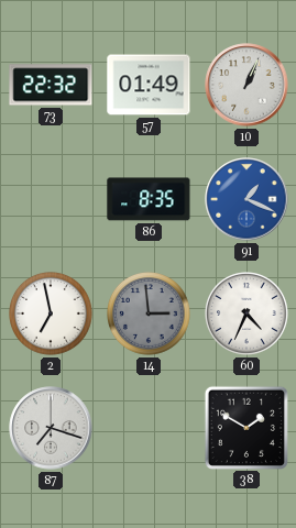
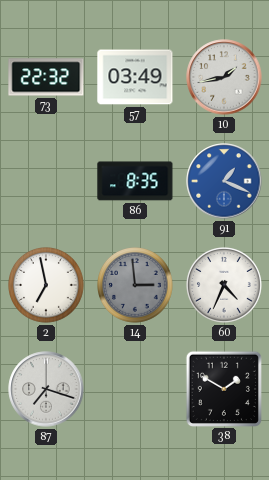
57: 01:49 -> 03:49
10: 1:04 -> 1:43
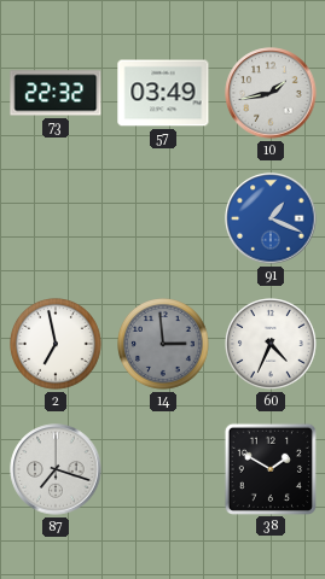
86: 8:35 -> none
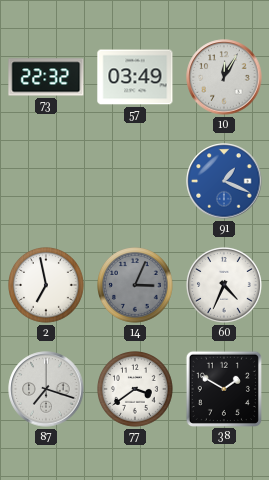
10: 1:43 -> 12:05
14: 2:59 -> 3:04
77: none -> 3:39
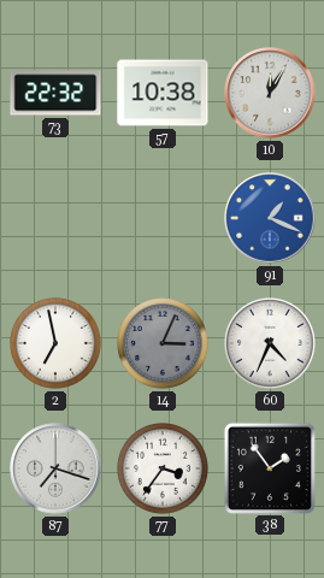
57: 03:49 -> 10:38
77: 3:39 -> 3:36
38: 1:50 -> 1:54
